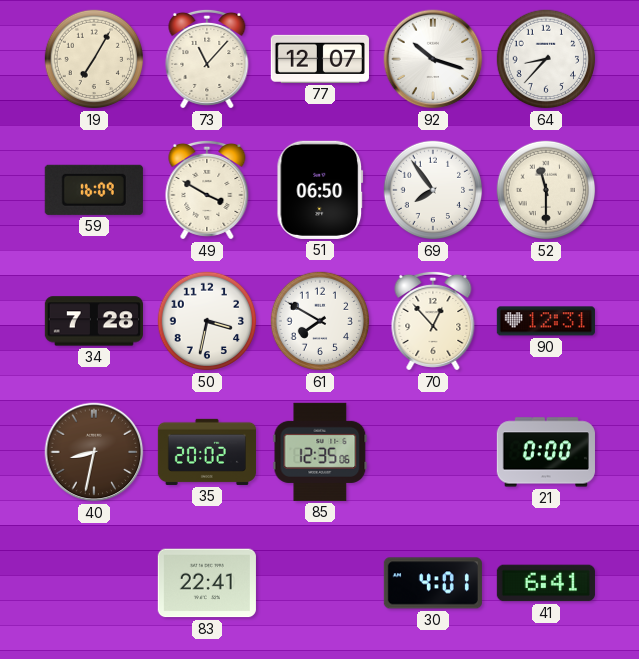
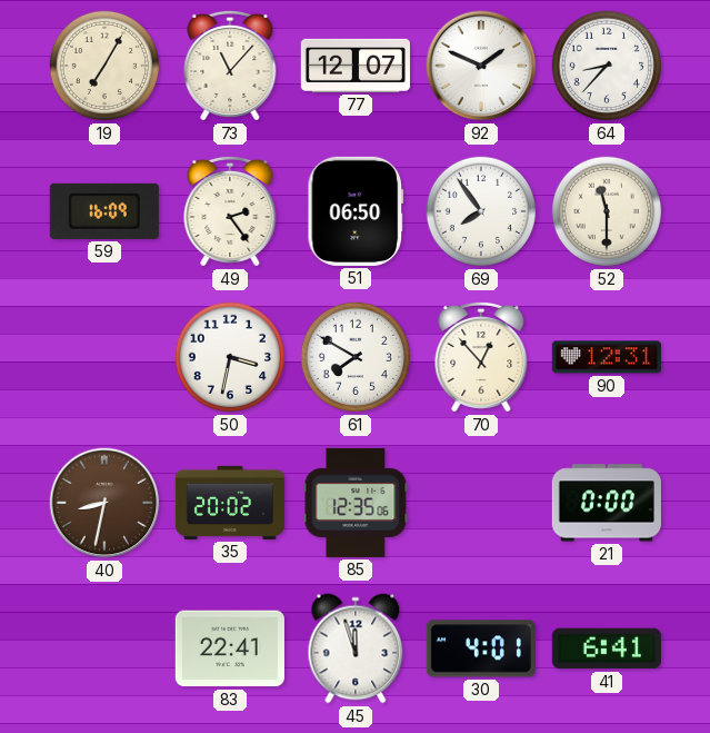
92: 10:18 -> 1:49
49: 3:50 -> 2:24
34: 7:28 -> none
45: none -> 11:57
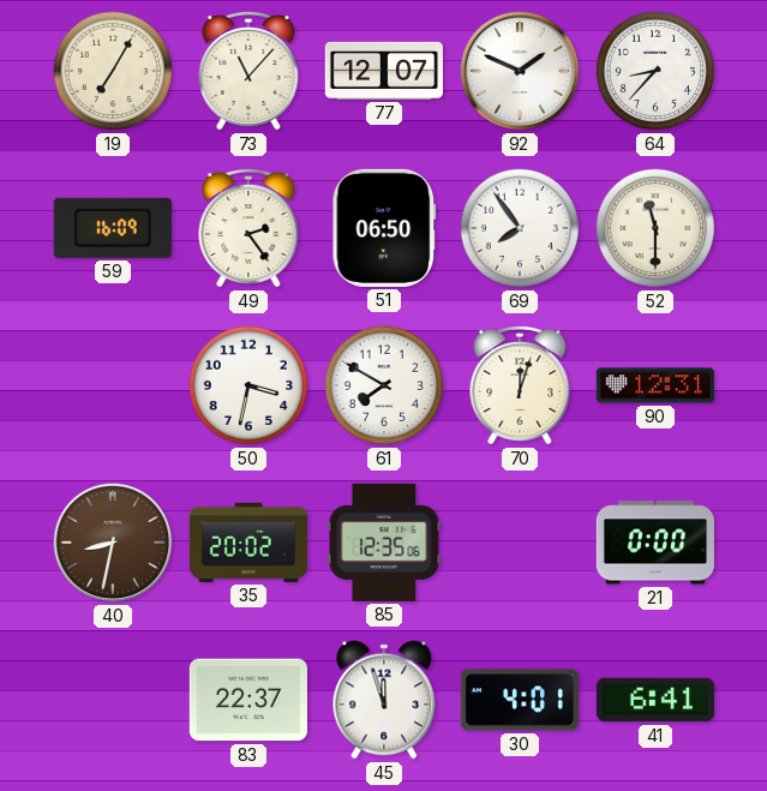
70: 12:53 -> 12:03
83: 22:41 -> 22:37
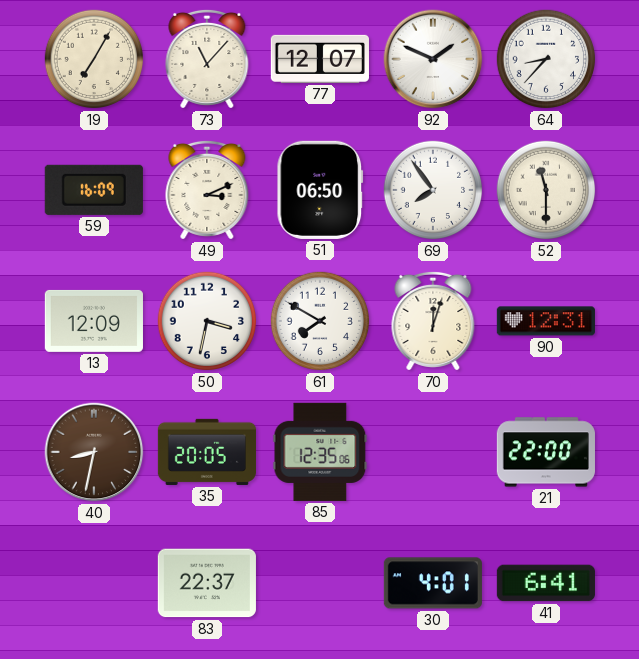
49: 2:24 -> 3:11
13: none -> 12:09
35: 20:02 -> 20:05
21: 0:00 -> 22:00
45: 11:57 -> none
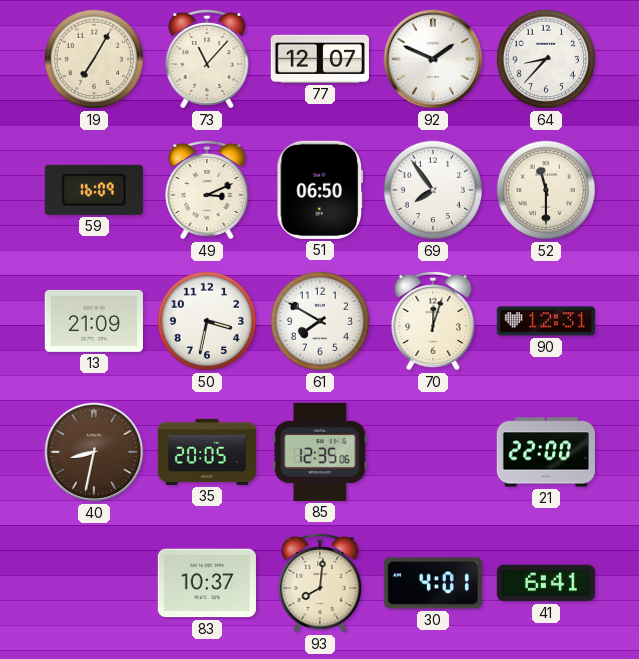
13: 12:09 -> 21:09
83: 22:37 -> 10:37
93: none -> 8:01
